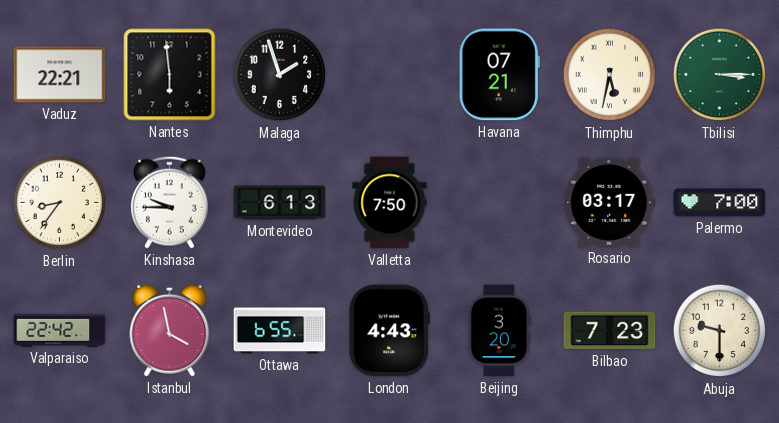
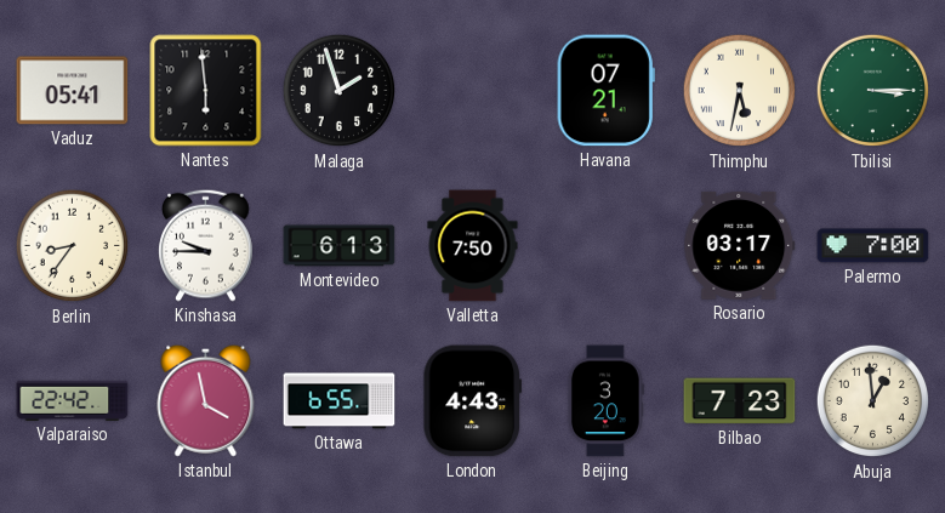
Vaduz: 22:21 -> 05:41
Abuja: 9:30 -> 12:59
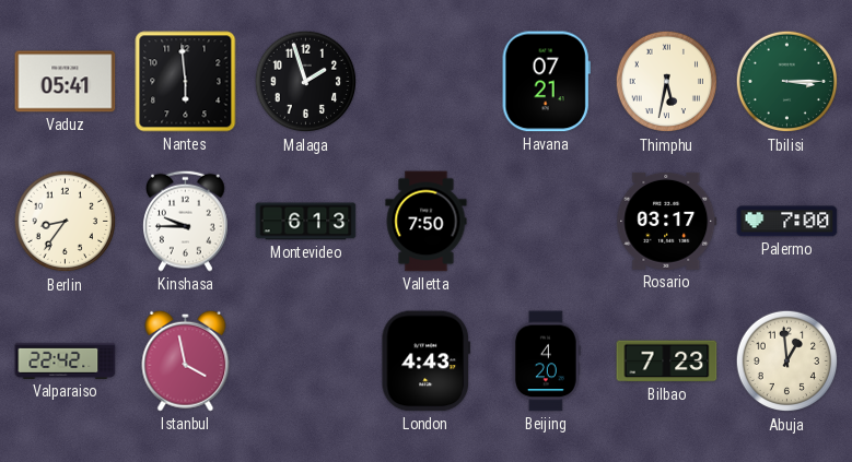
Ottawa: 6:55 -> none
Beijing: 3:20 -> 4:20
